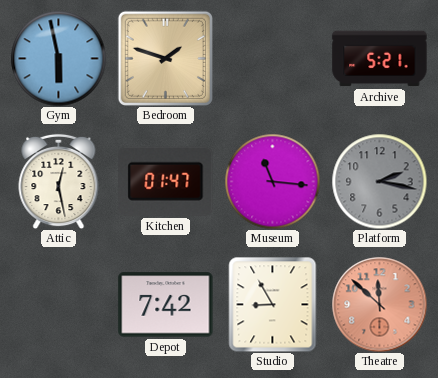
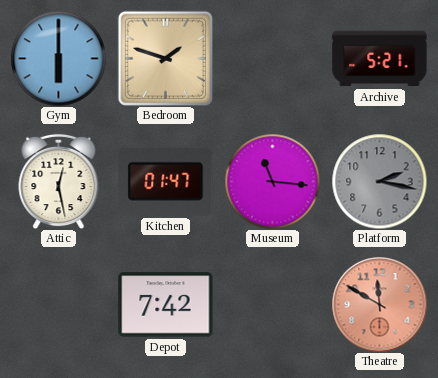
Gym: 5:58 -> 6:00
Studio: 8:55 -> none
Theatre: 11:52 -> 11:50
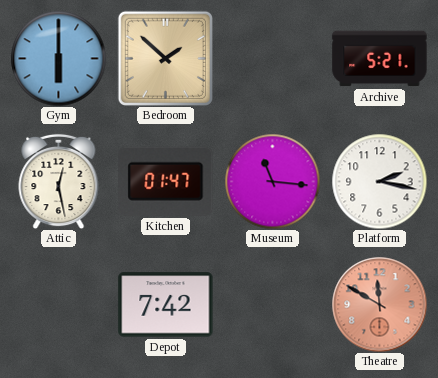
Bedroom: 1:48 -> 1:52
Platform dial: grey -> white
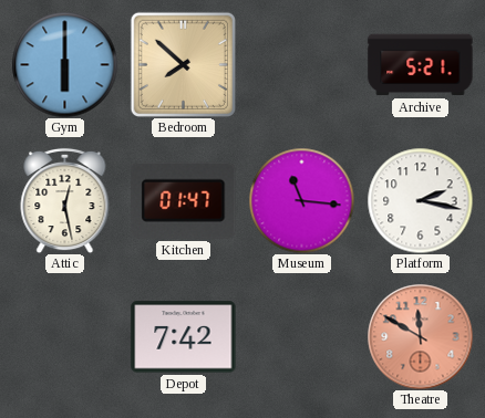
Bedroom: 1:52 -> 7:52
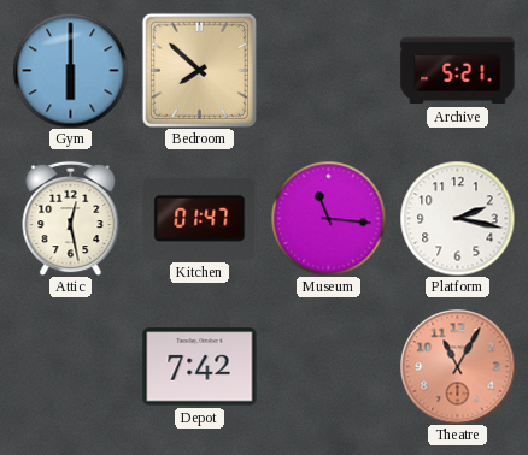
Theatre: 11:50 -> 11:05
